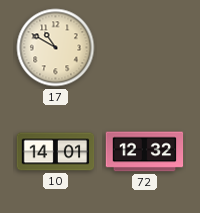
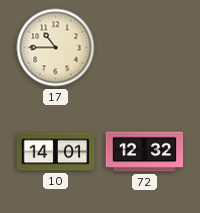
17: 10:50 -> 10:45
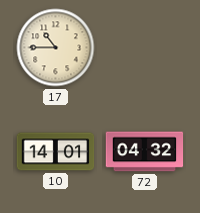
72: 12:32 -> 04:32
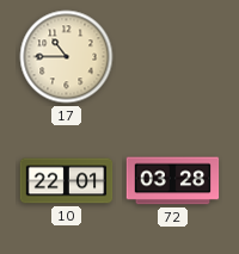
10: 14:01 -> 22:01
72: 04:32 -> 03:28
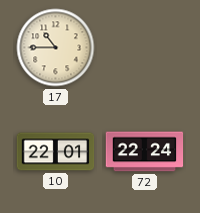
72: 03:28 -> 22:24
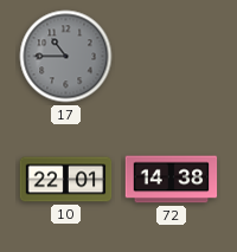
17 dial: cream -> grey
72: 22:24 -> 14:38
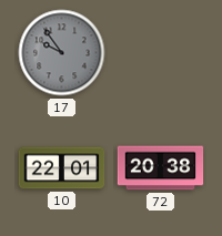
17: 10:45 -> 9:54
72: 14:38 -> 20:38
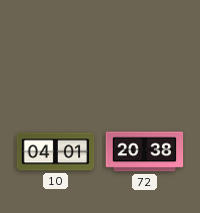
17: 9:54 -> none
10: 22:01 -> 04:01
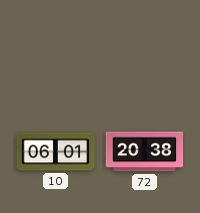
10: 04:01 -> 06:01
